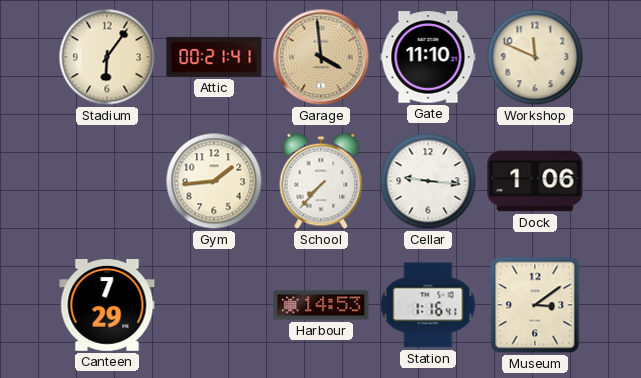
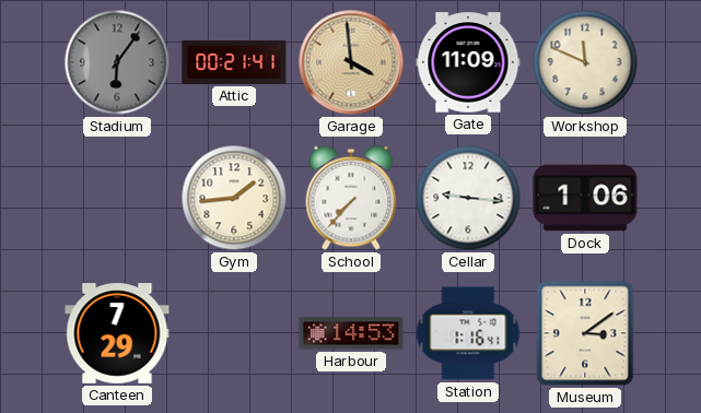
Stadium dial: cream -> grey
Gate: 11:10 -> 11:09
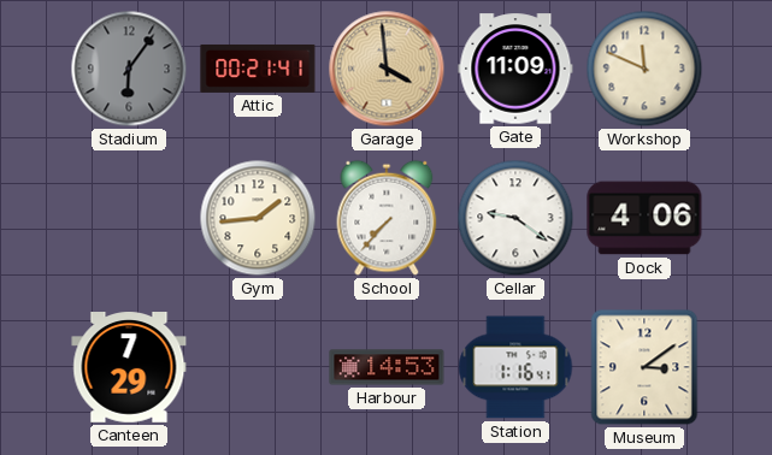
Cellar: 9:16 -> 9:21
Dock: 1:06 -> 4:06
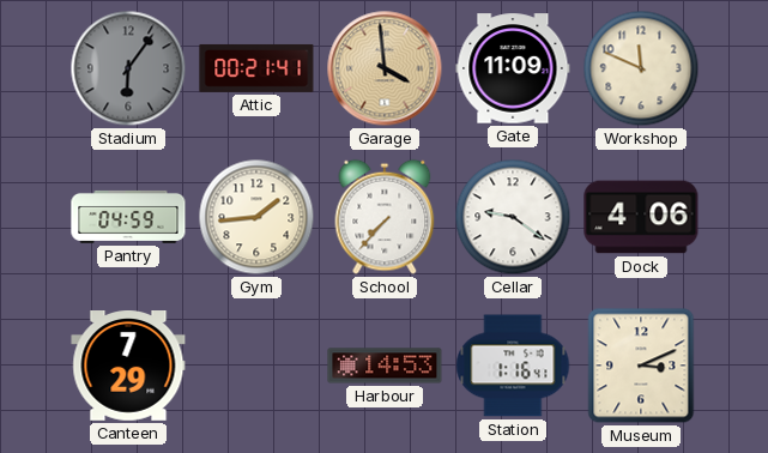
Pantry: none -> 04:59
Museum: 3:09 -> 3:11
